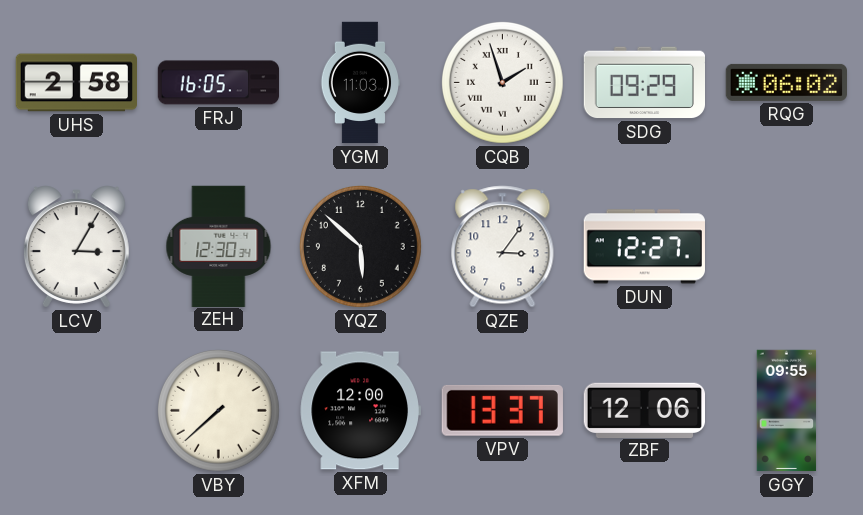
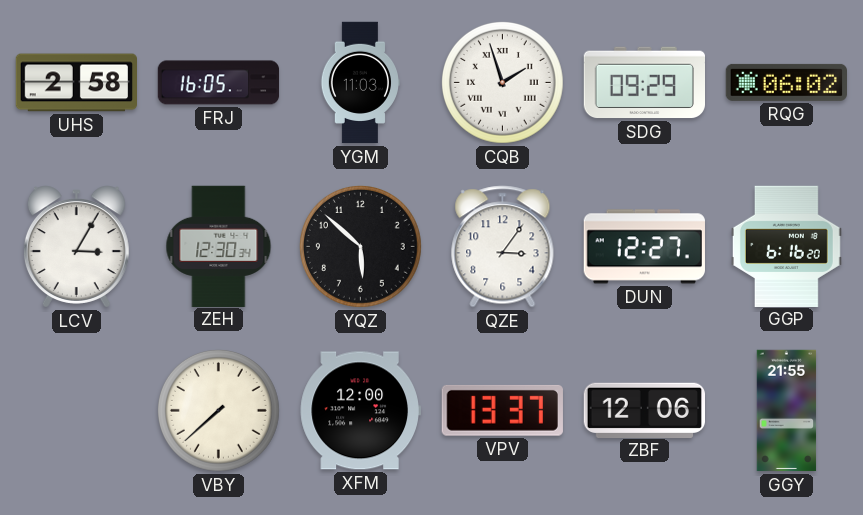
GGP: none -> 6:16
GGY: 09:55 -> 21:55
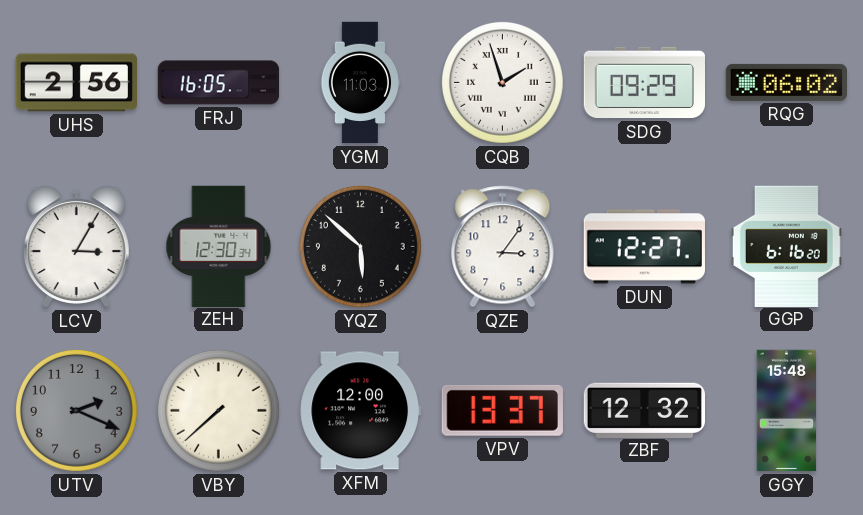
UHS: 2:58 -> 2:56
UTV: none -> 2:19
ZBF: 12:06 -> 12:32
GGY: 21:55 -> 15:48
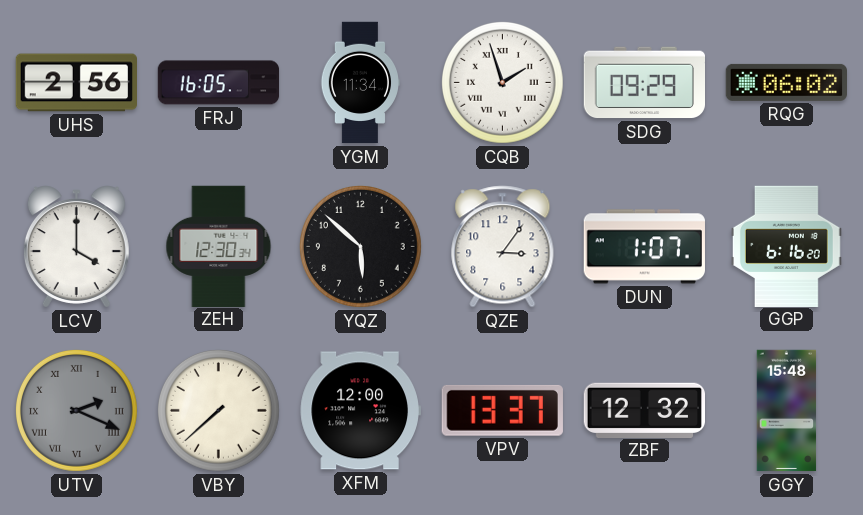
YGM: 11:03 -> 11:34
LCV: 3:05 -> 4:00
DUN: 12:27 -> 1:07
UTV numerals: Arabic -> Roman
